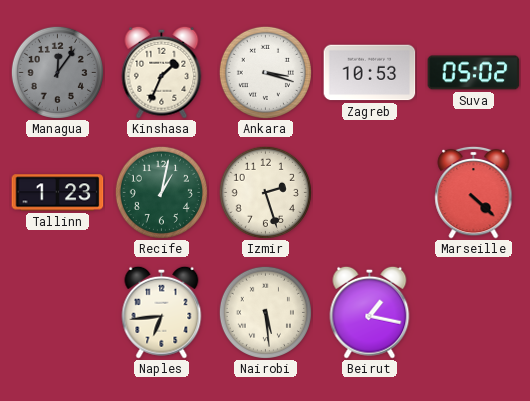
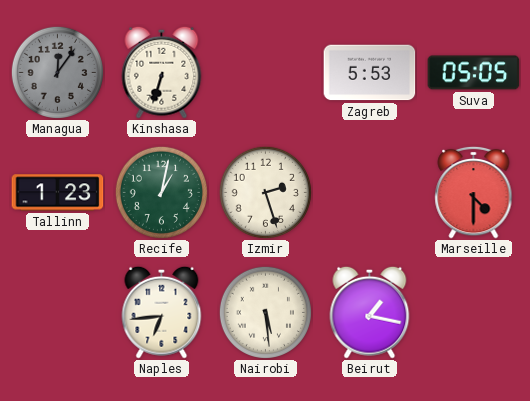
Kinshasa: 1:34 -> 6:33
Ankara: 3:18 -> none
Zagreb: 10:53 -> 5:53
Suva: 05:02 -> 05:05
Marseille: 4:22 -> 4:30
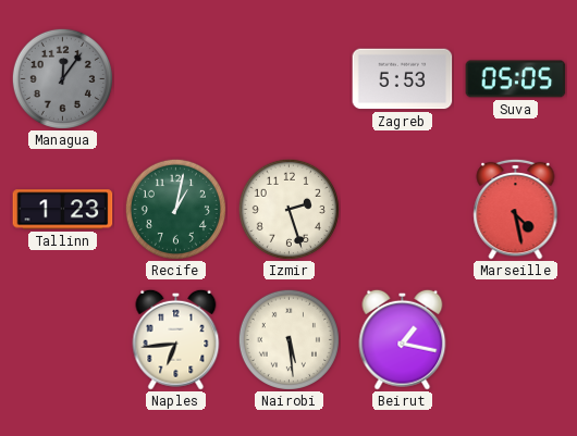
Kinshasa: 6:33 -> none
Marseille: 4:30 -> 4:28
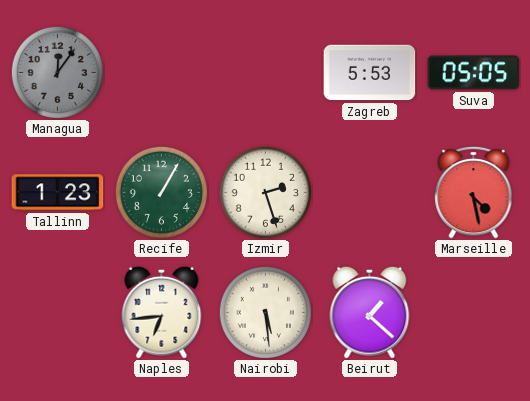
Recife: 1:02 -> 1:05
Beirut: 1:17 -> 1:22
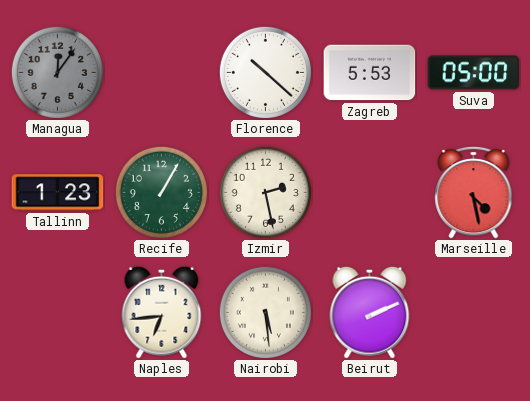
Florence: none -> 10:22
Suva: 05:05 -> 05:00
Izmir: 2:27 -> 2:28
Beirut: 1:22 -> 2:11
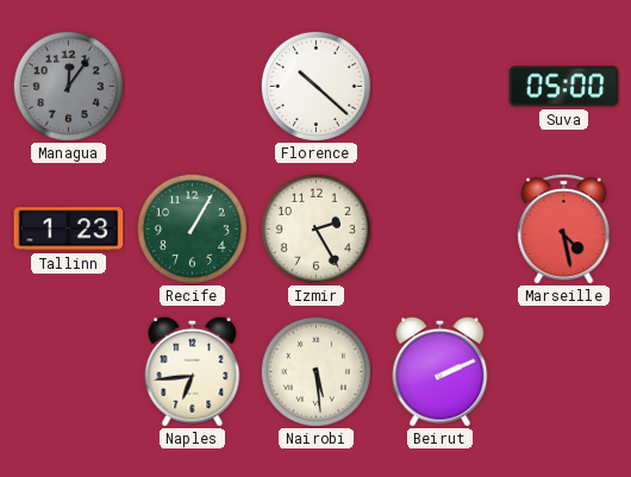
Zagreb: 5:53 -> none
Izmir: 2:28 -> 2:25
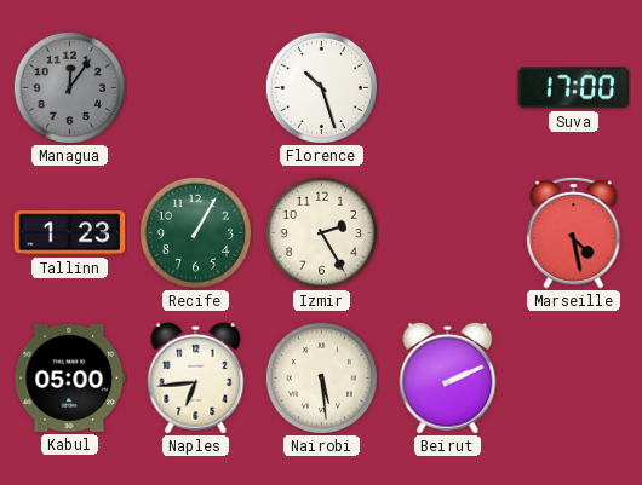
Florence: 10:22 -> 10:27
Suva: 05:00 -> 17:00
Kabul: none -> 05:00
